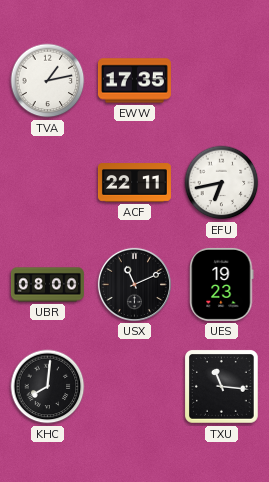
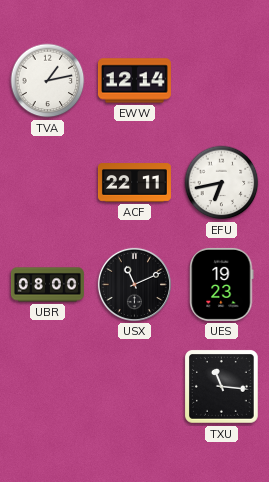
EWW: 17:35 -> 12:14
KHC: 8:01 -> none
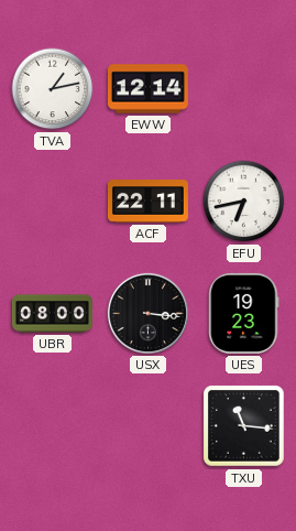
USX: 11:11 -> 3:16
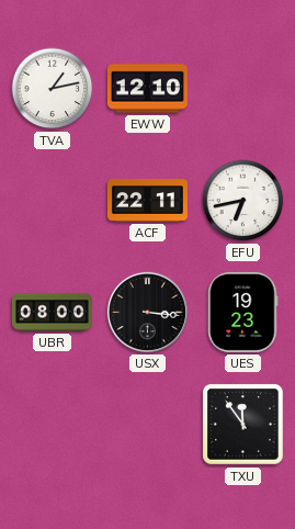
EWW: 12:14 -> 12:10
TXU: 11:16 -> 11:54
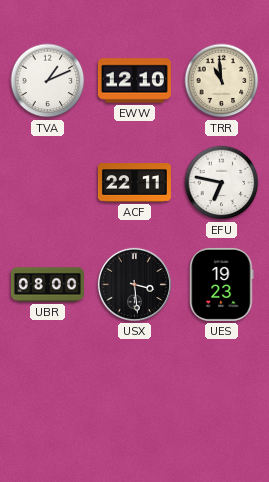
TVA: 1:13 -> 1:11
TRR: none -> 10:59
EFU: 6:43 -> 6:47
USX: 3:16 -> 3:29
TXU: 11:54 -> none
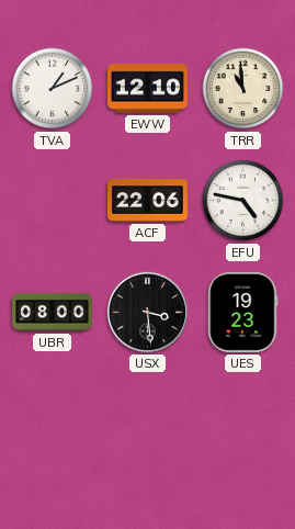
ACF: 22:11 -> 22:06
EFU: 6:47 -> 4:47
